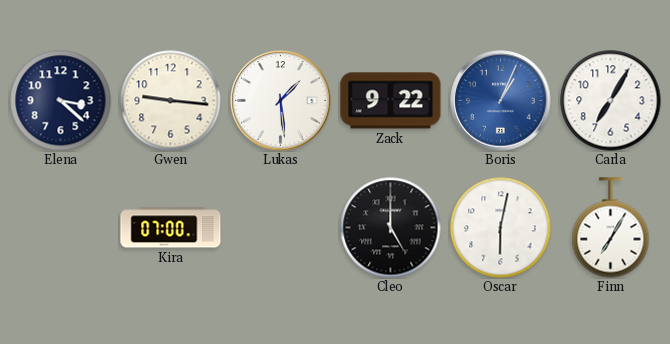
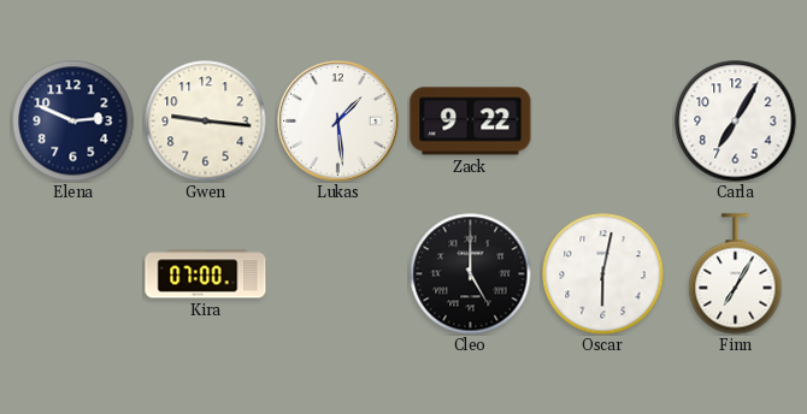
Elena: 3:22 -> 2:49
Boris: 1:04 -> none
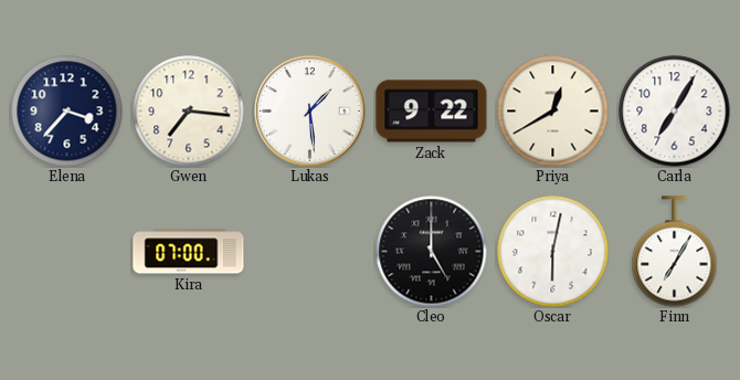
Elena: 2:49 -> 3:37
Gwen: 9:16 -> 7:16
Priya: none -> 12:40
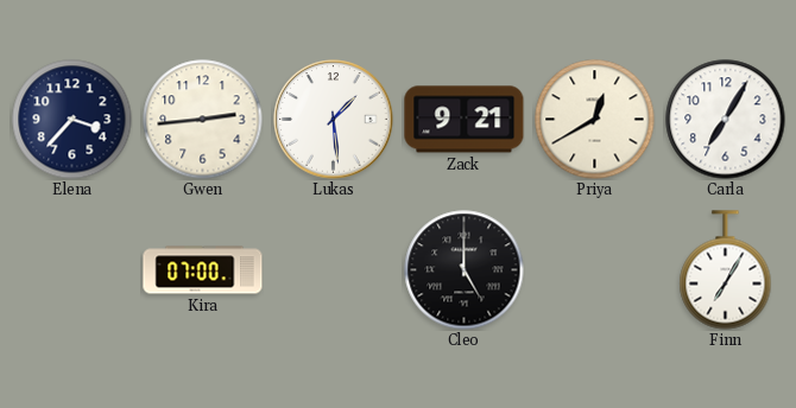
Gwen: 7:16 -> 2:44
Zack: 9:22 -> 9:21
Oscar: 6:02 -> none
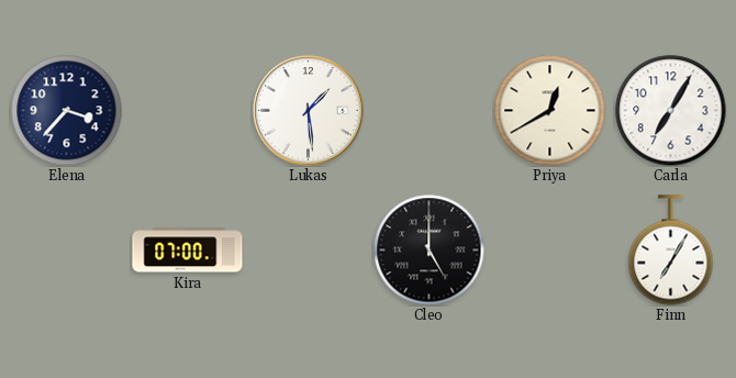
Gwen: 2:44 -> none
Zack: 9:21 -> none
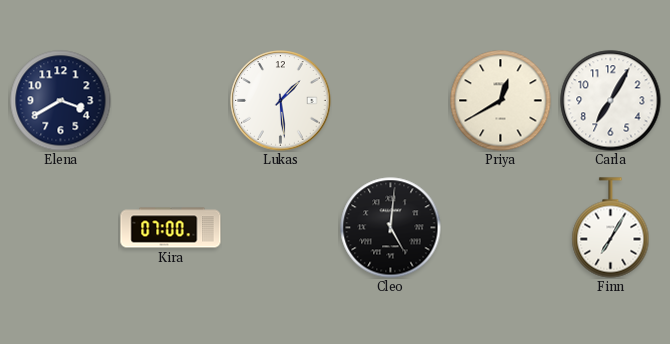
Elena: 3:37 -> 3:40
Cleo: 5:00 -> 5:01
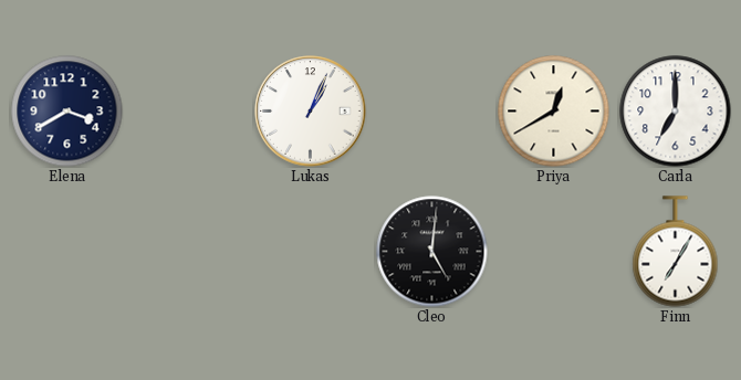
Lukas: 1:29 -> 1:04
Carla: 7:05 -> 7:00
Kira: 07:00 -> none
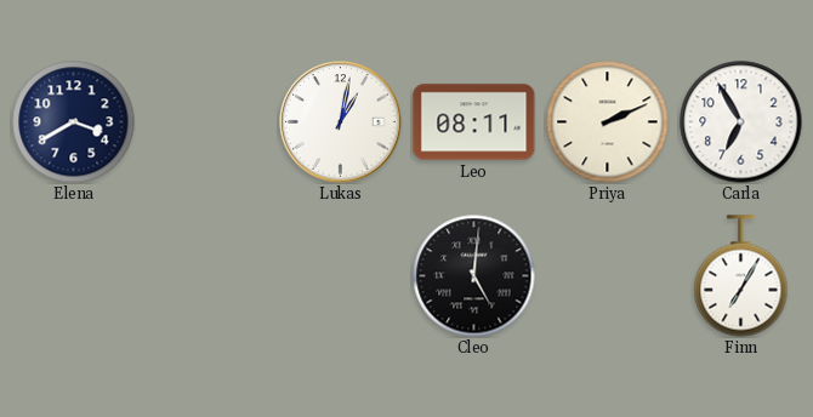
Lukas: 1:04 -> 1:02
Leo: none -> 08:11
Priya: 12:40 -> 2:11
Carla: 7:00 -> 6:55
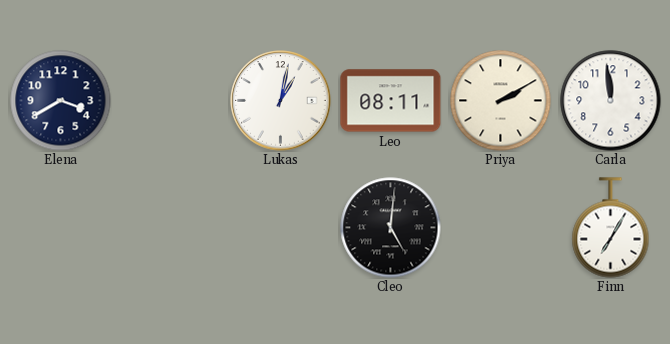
Priya: 2:11 -> 2:10
Carla: 6:55 -> 11:59
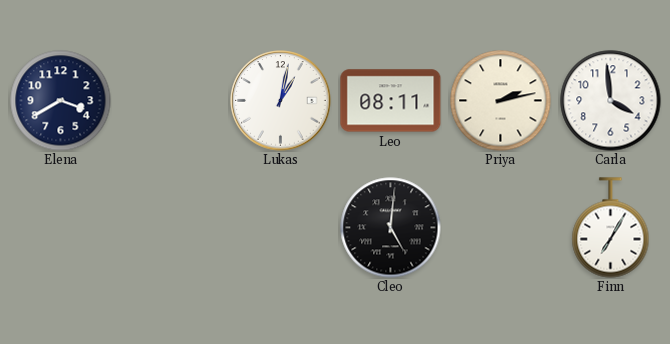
Priya: 2:10 -> 2:13
Carla: 11:59 -> 3:59
